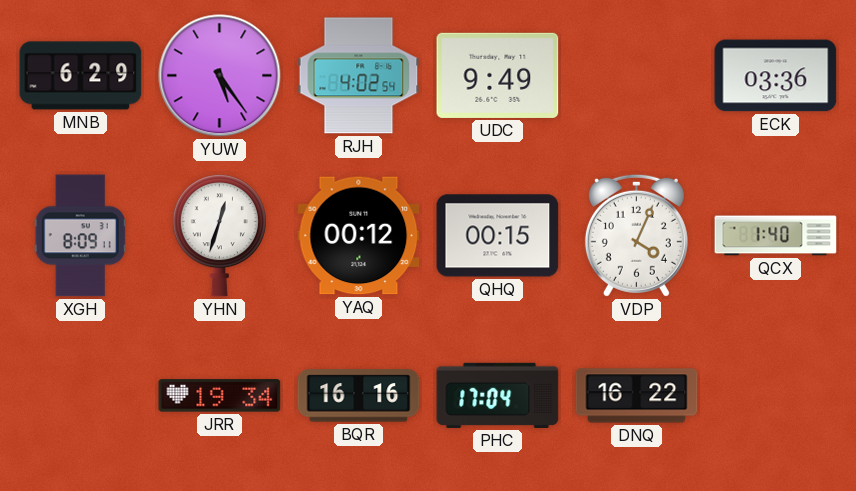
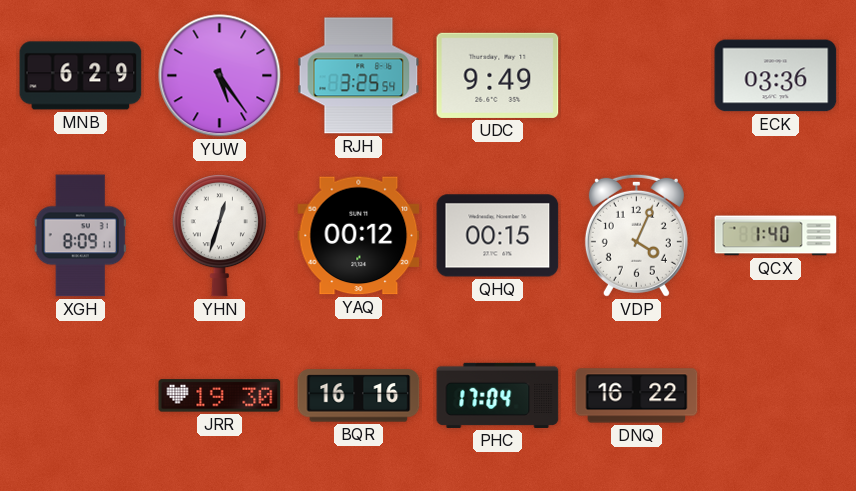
RJH: 4:02 -> 3:25
JRR: 19:34 -> 19:30
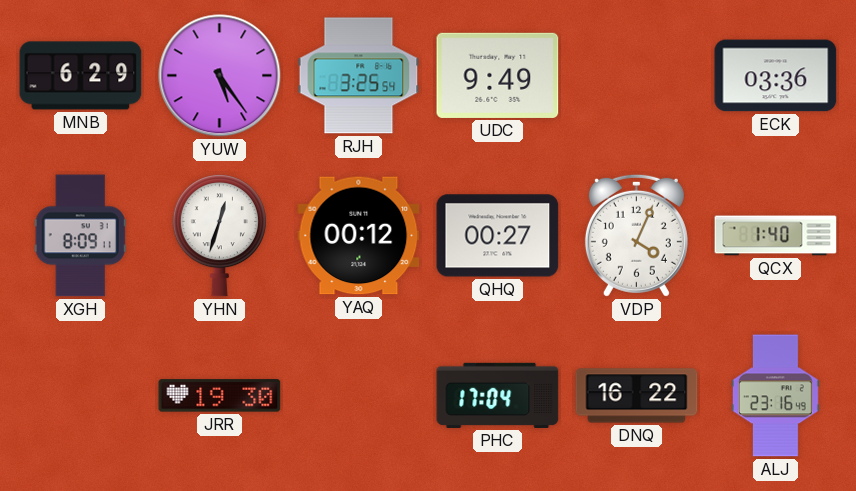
QHQ: 00:15 -> 00:27
BQR: 16:16 -> none
ALJ: none -> 23:16
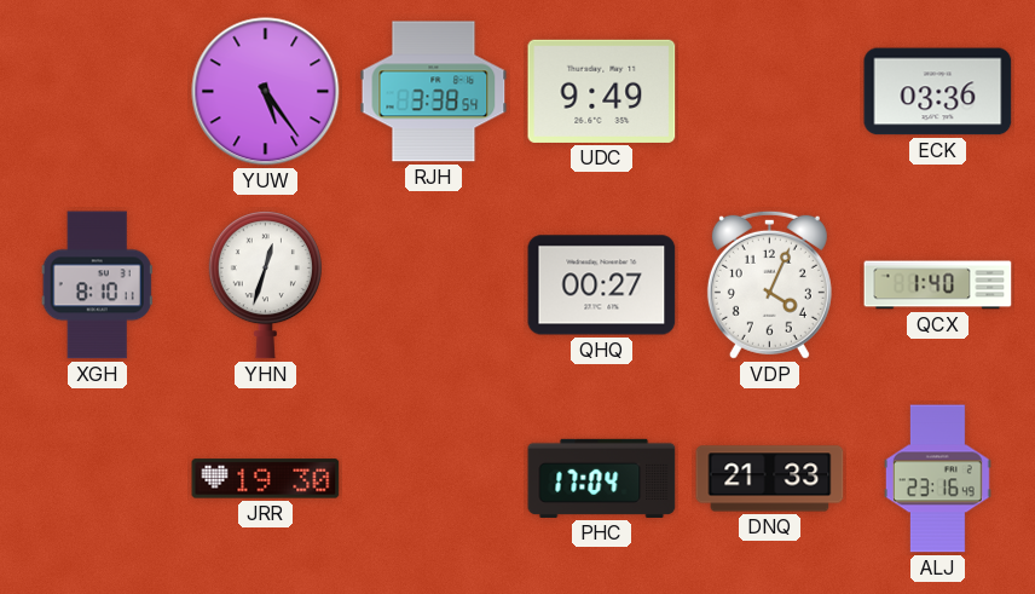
MNB: 6:29 -> none
RJH: 3:25 -> 3:38
XGH: 8:09 -> 8:10
YAQ: 00:12 -> none
DNQ: 16:22 -> 21:33
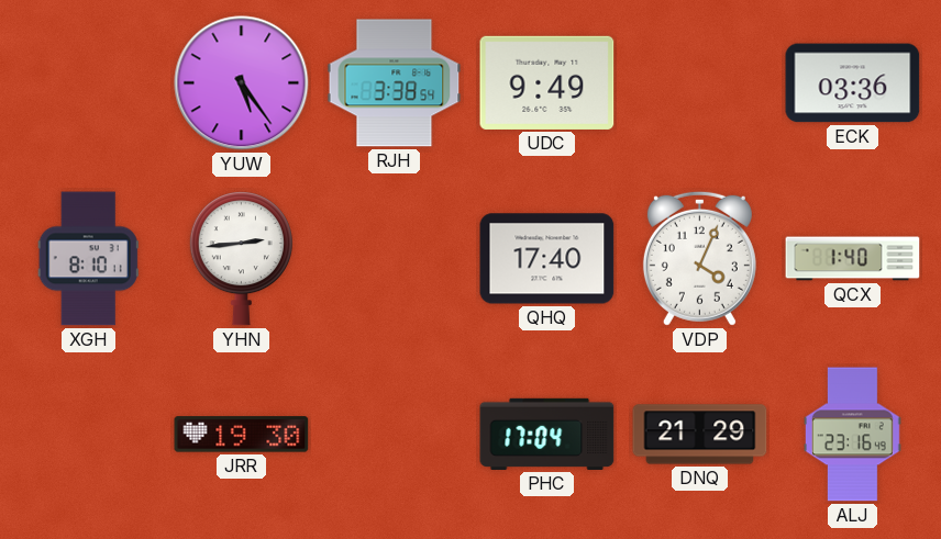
YHN: 12:33 -> 2:44
QHQ: 00:27 -> 17:40
DNQ: 21:33 -> 21:29
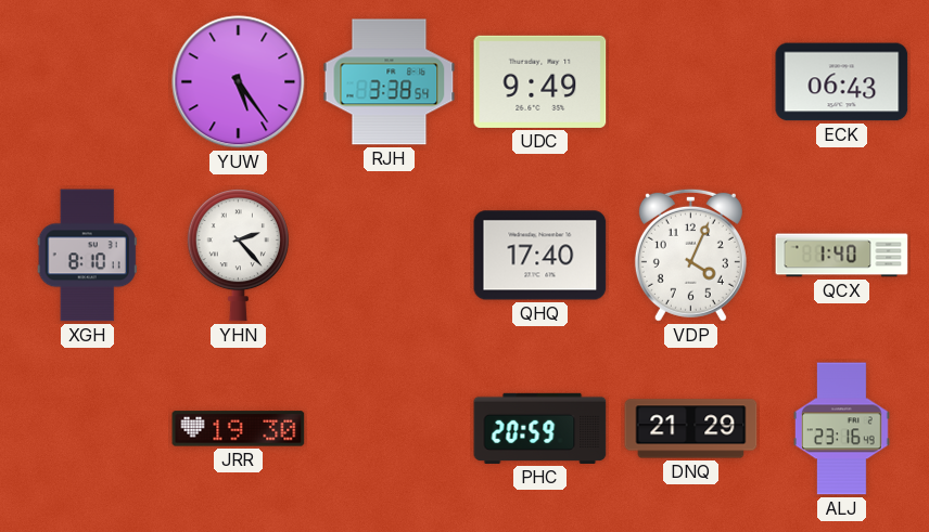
ECK: 03:36 -> 06:43
YHN: 2:44 -> 2:23
PHC: 17:04 -> 20:59
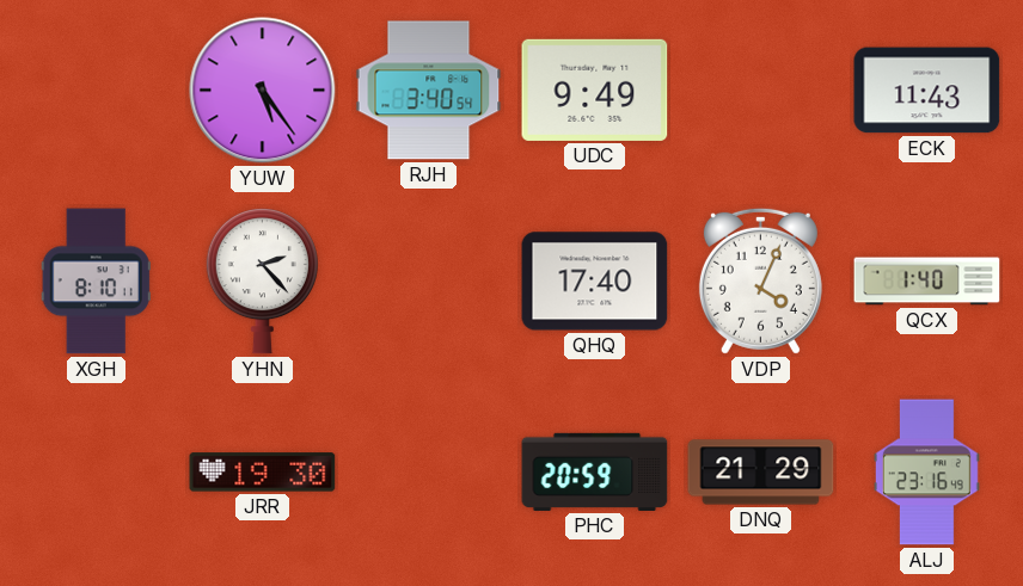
RJH: 3:38 -> 3:40
ECK: 06:43 -> 11:43
